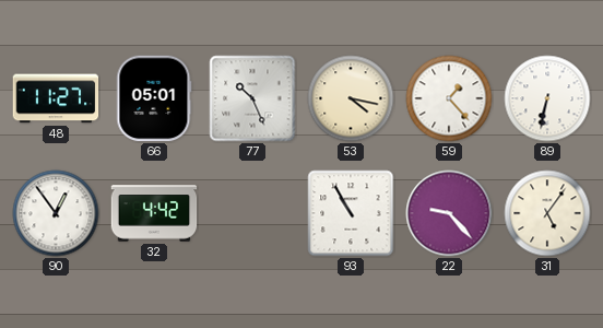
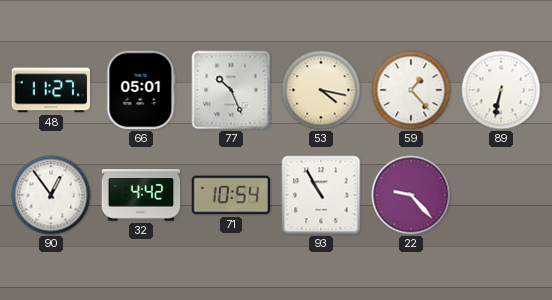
71: none -> 10:54
31: 5:06 -> none
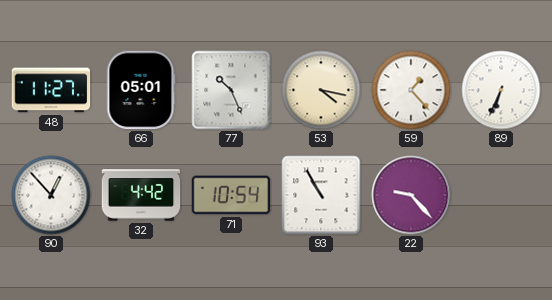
89: 6:32 -> 6:34
90: 12:54 -> 12:53
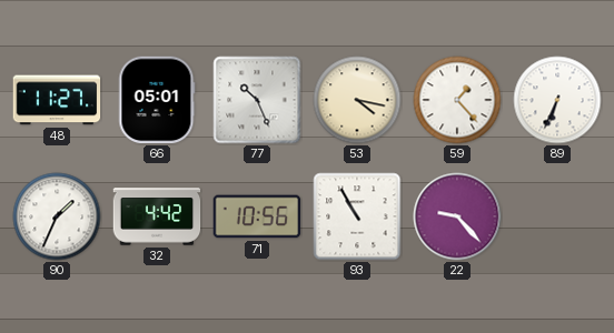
90: 12:53 -> 1:34
71: 10:54 -> 10:56
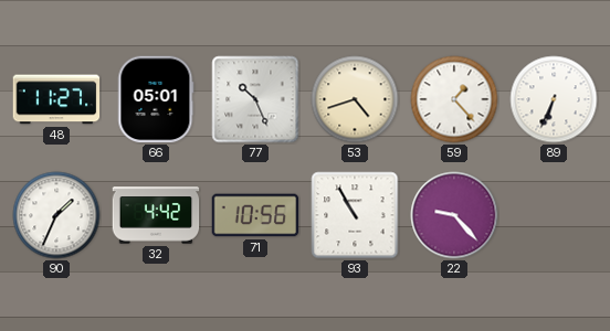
53: 4:17 -> 4:42
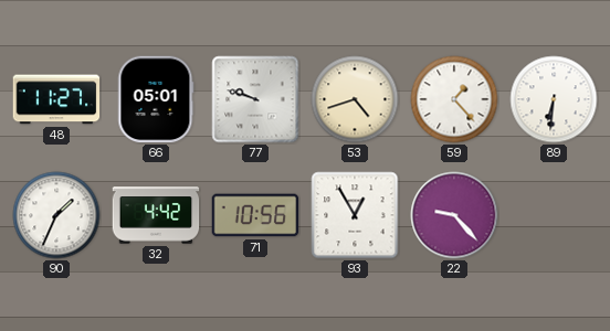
77: 10:26 -> 9:48
89: 6:34 -> 6:31
93: 10:55 -> 12:55
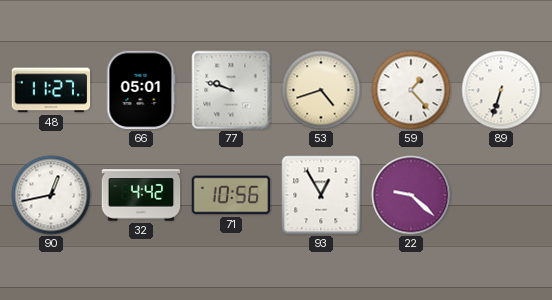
89: 6:31 -> 6:33
90: 1:34 -> 12:43
22: 9:23 -> 9:22
